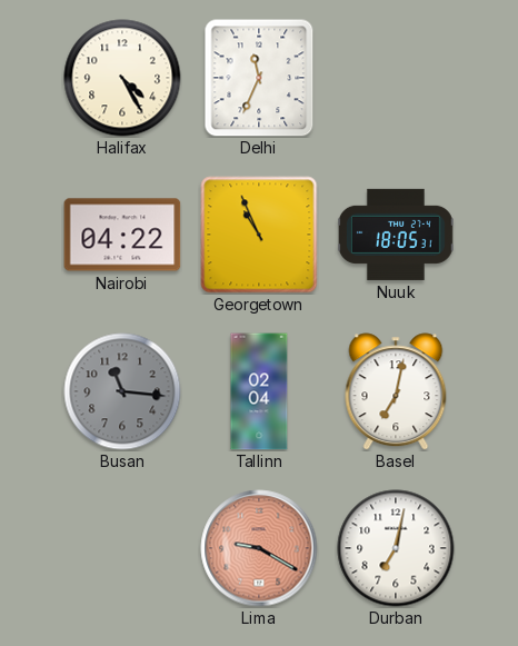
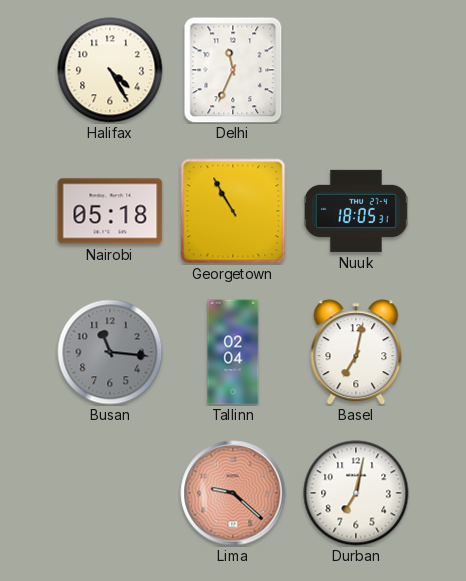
Nairobi: 04:22 -> 05:18
Georgetown: 10:56 -> 10:55
Lima: 9:20 -> 9:22
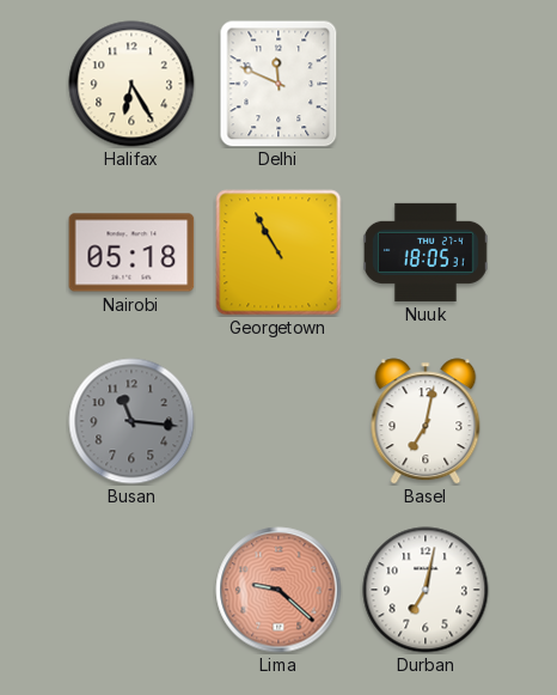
Halifax: 4:25 -> 6:25
Delhi: 11:34 -> 11:49
Tallinn: 02:04 -> none
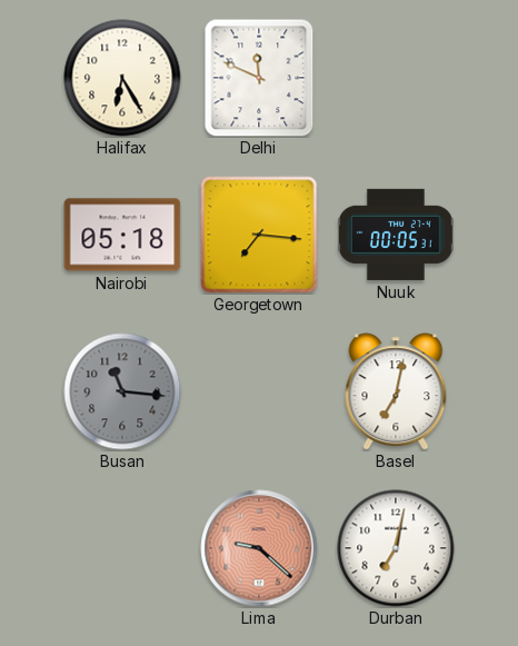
Georgetown: 10:55 -> 7:16
Nuuk: 18:05 -> 00:05
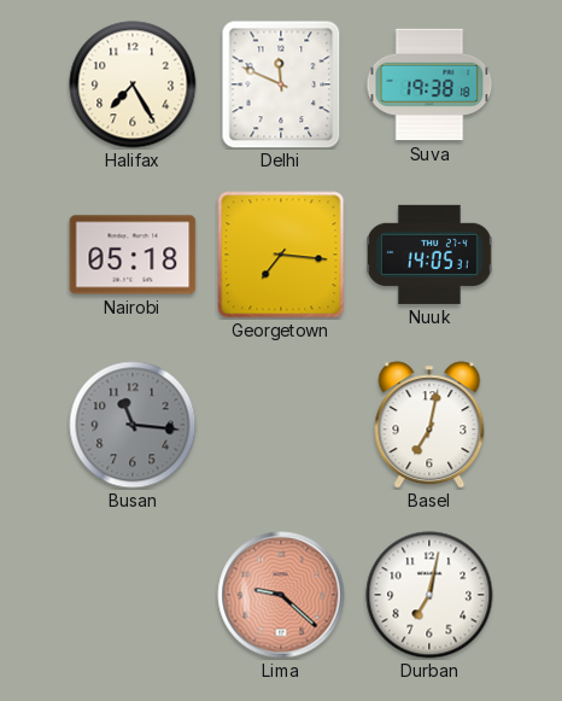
Halifax: 6:25 -> 7:25
Suva: none -> 19:38
Nuuk: 00:05 -> 14:05
